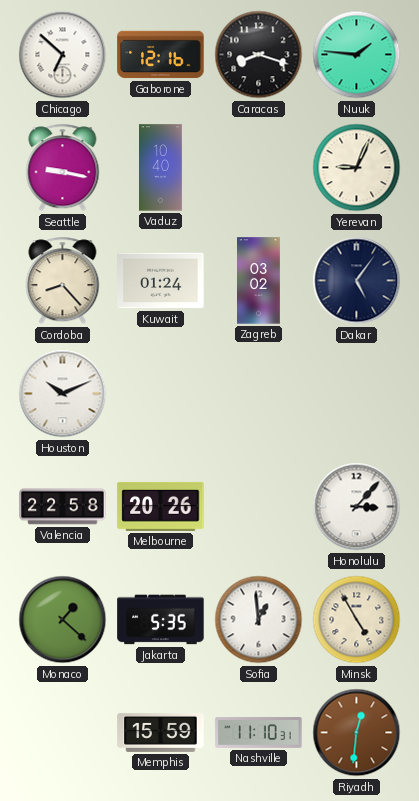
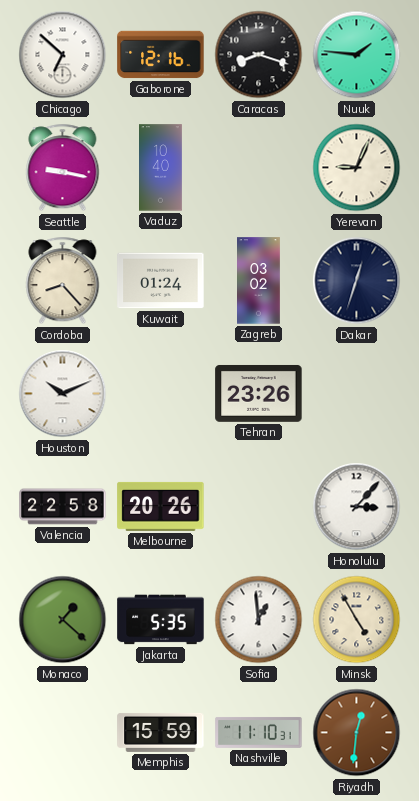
Dakar: 5:06 -> 12:33
Tehran: none -> 23:26
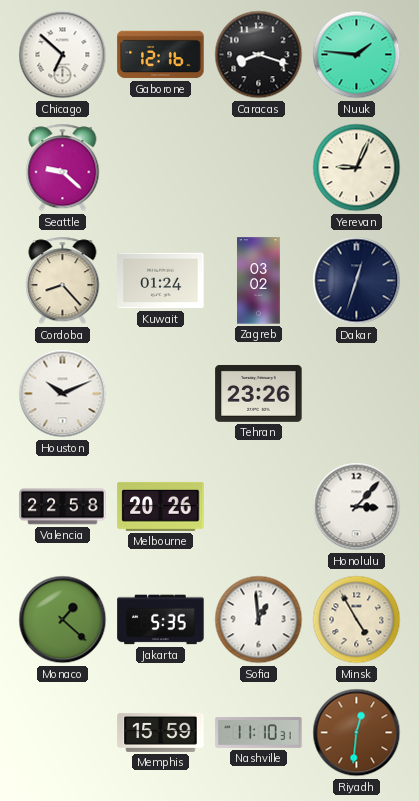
Seattle: 9:17 -> 9:22
Vaduz: 10:40 -> none
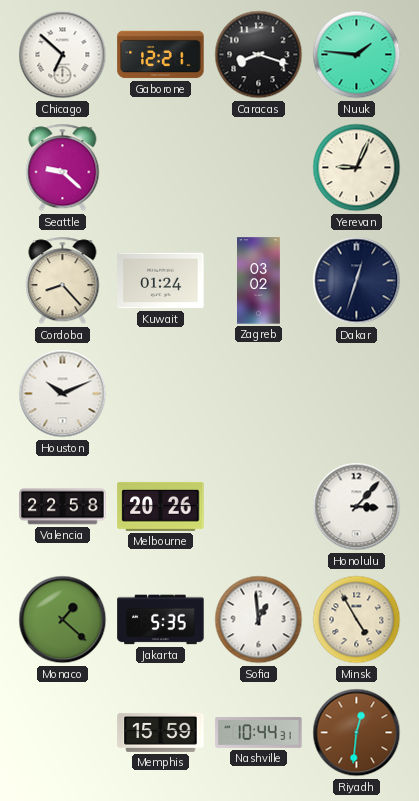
Gaborone: 12:16 -> 12:21
Tehran: 23:26 -> none
Nashville: 11:10 -> 10:44
